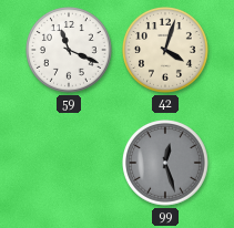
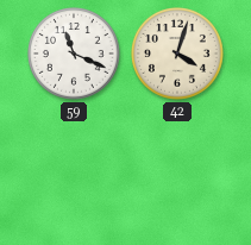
99: 12:27 -> none
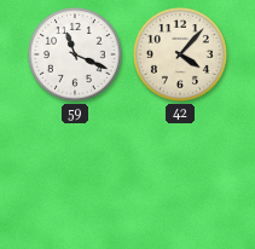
42: 4:03 -> 4:07
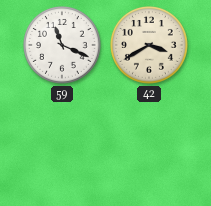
42: 4:07 -> 3:40
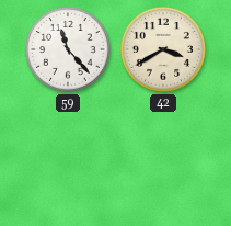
59: 11:19 -> 11:23
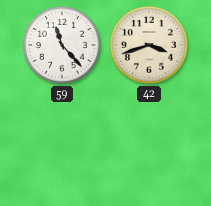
42: 3:40 -> 3:42
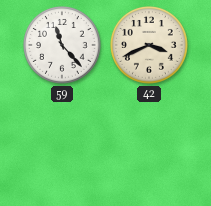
42: 3:42 -> 3:41
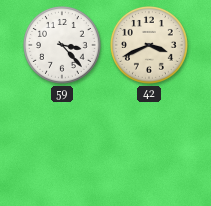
59: 11:23 -> 3:23
